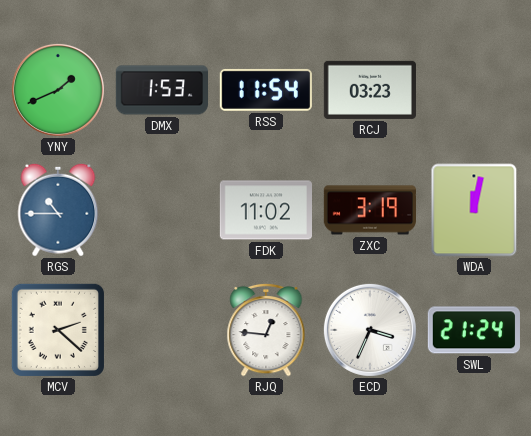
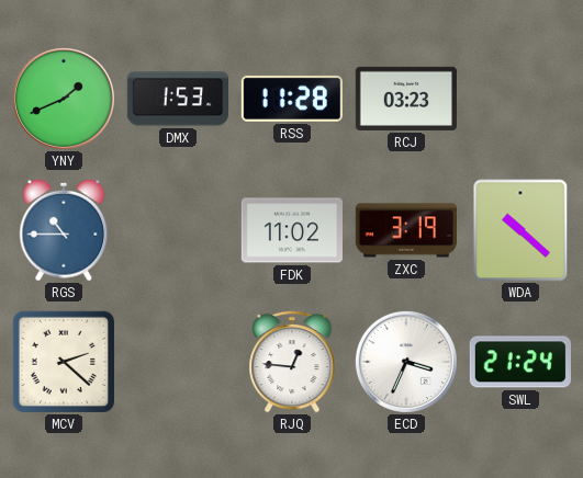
RSS: 11:54 -> 11:28
WDA: 12:02 -> 10:22
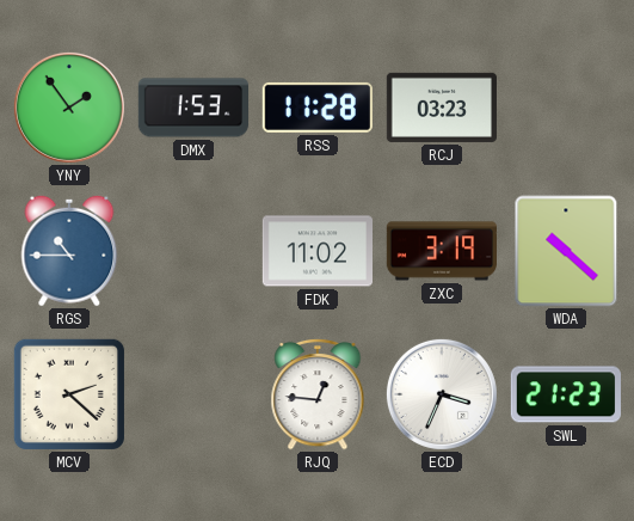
YNY: 1:41 -> 1:54
SWL: 21:24 -> 21:23
